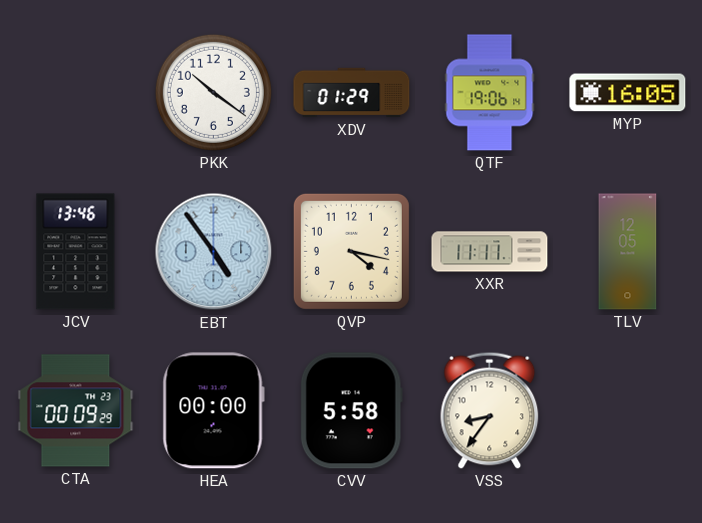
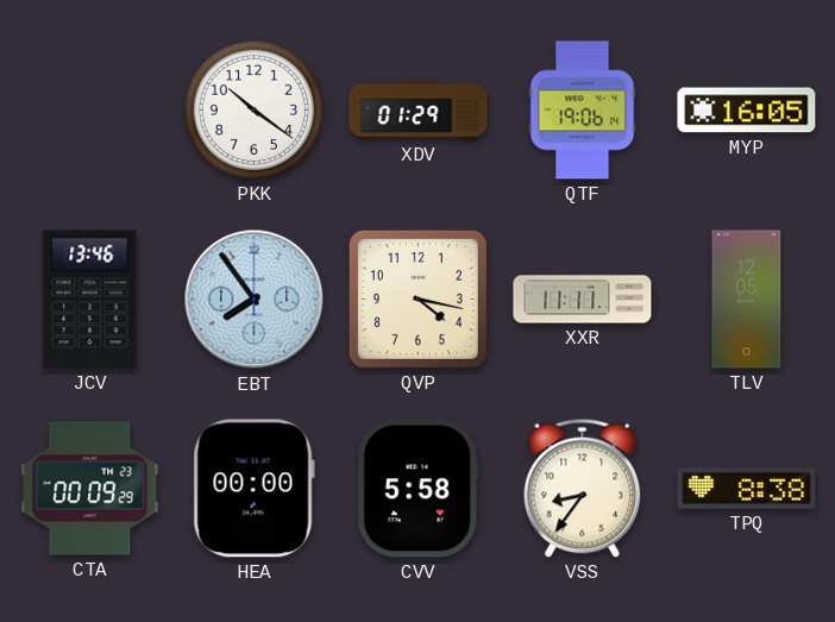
EBT: 4:54 -> 7:54
TPQ: none -> 8:38
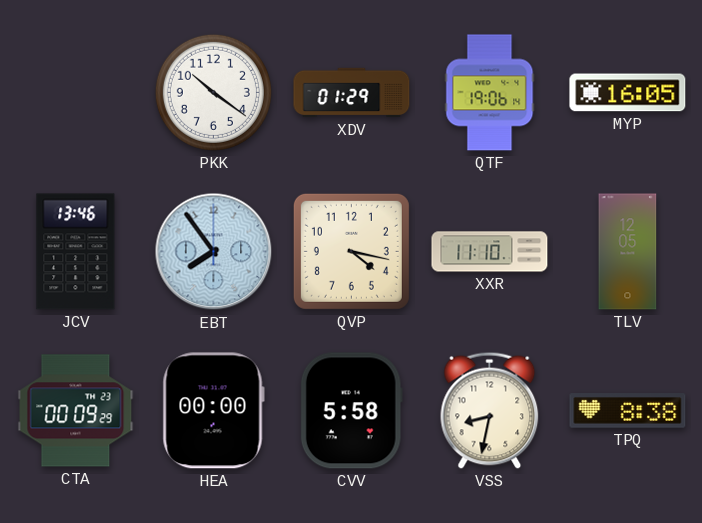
XXR: 11:11 -> 11:10
VSS: 8:36 -> 8:32
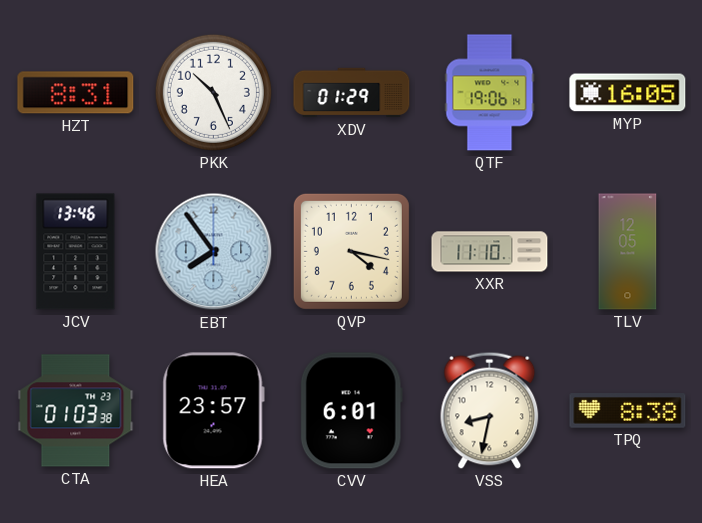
HZT: none -> 8:31
PKK: 10:21 -> 10:26
CTA: 00:09 -> 01:03
HEA: 00:00 -> 23:57
CVV: 5:58 -> 6:01
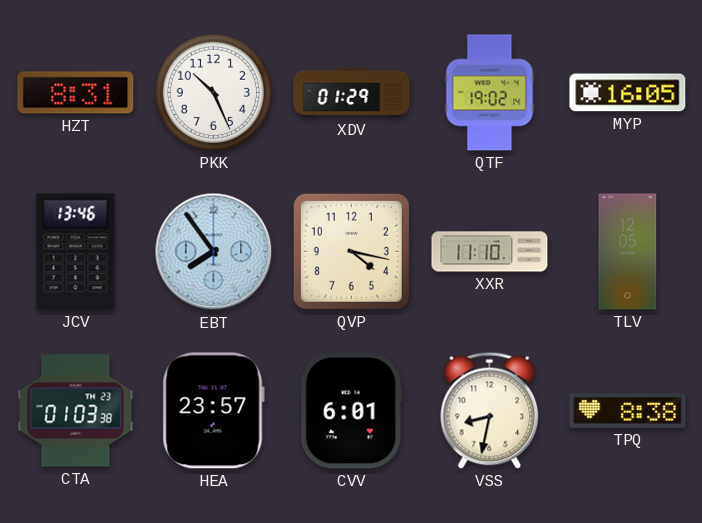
QTF: 19:06 -> 19:02
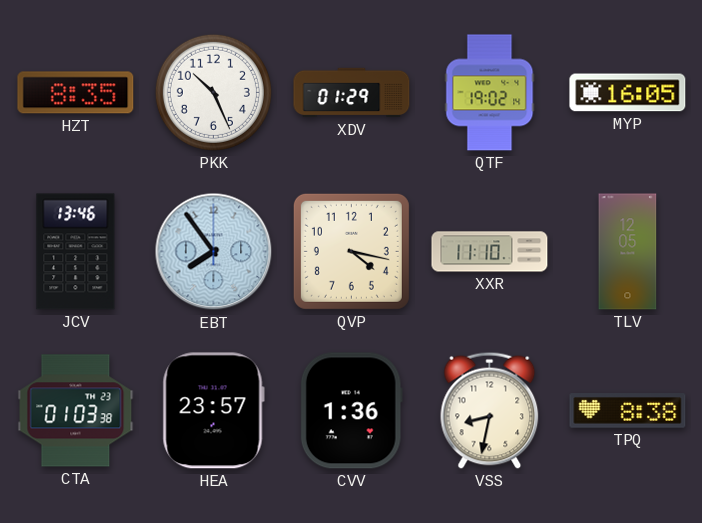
HZT: 8:31 -> 8:35
CVV: 6:01 -> 1:36
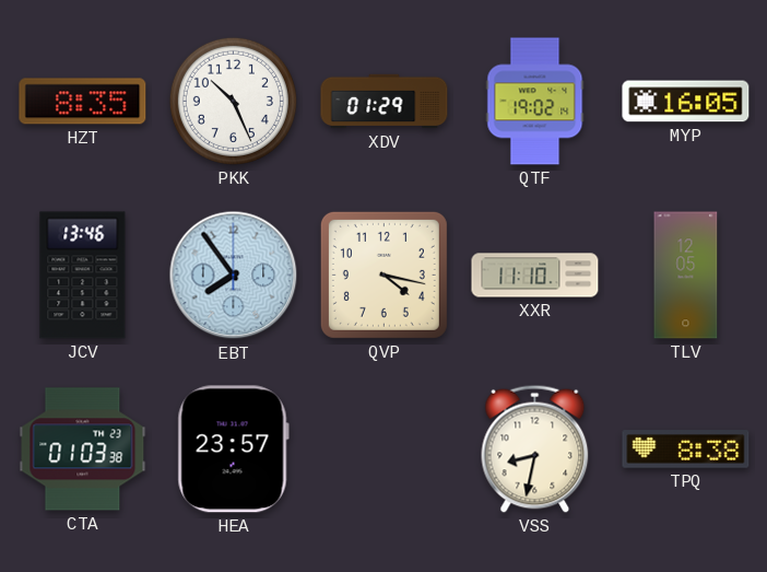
CVV: 1:36 -> none
